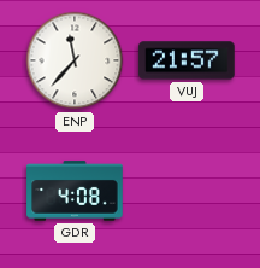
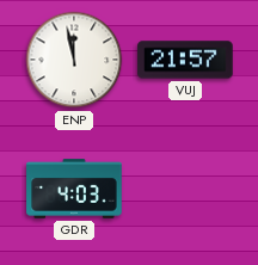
ENP: 11:37 -> 11:58
GDR: 4:08 -> 4:03
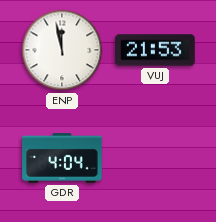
VUJ: 21:57 -> 21:53
GDR: 4:03 -> 4:04
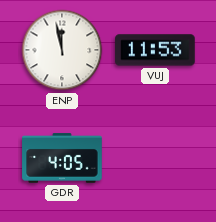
VUJ: 21:53 -> 11:53
GDR: 4:04 -> 4:05
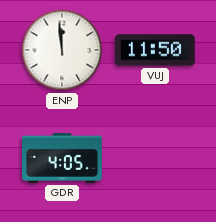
ENP: 11:58 -> 11:59
VUJ: 11:53 -> 11:50
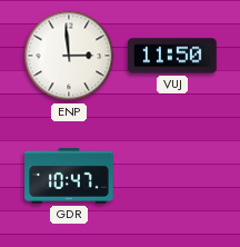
ENP: 11:59 -> 2:59
GDR: 4:05 -> 10:47
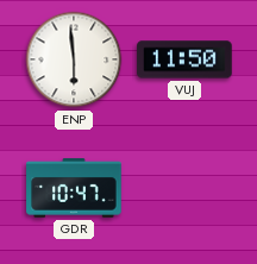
ENP: 2:59 -> 5:59
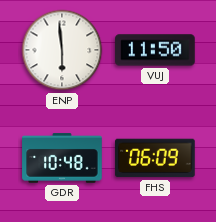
GDR: 10:47 -> 10:48
FHS: none -> 06:09
